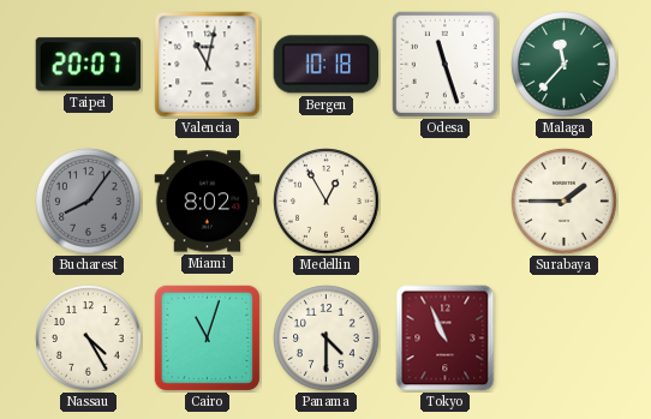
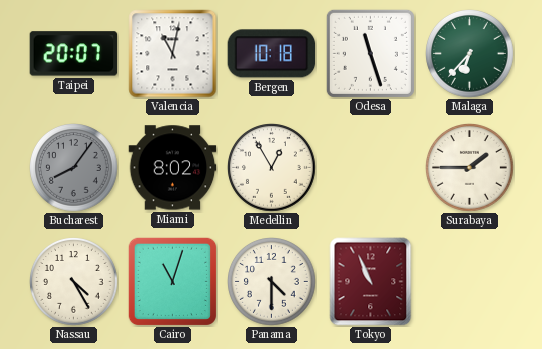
Malaga: 11:37 -> 6:37
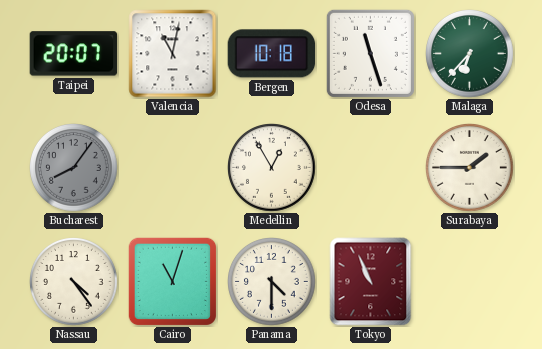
Miami: 8:02 -> none
Nassau: 4:25 -> 4:24
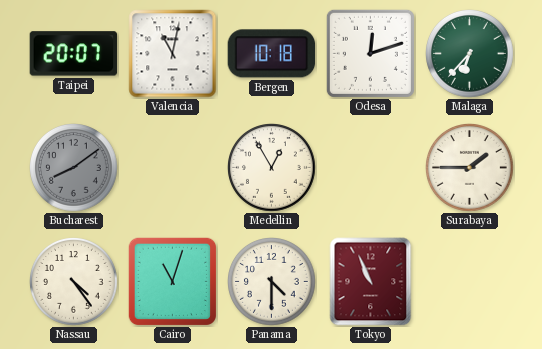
Odesa: 11:27 -> 12:12
Bucharest: 8:06 -> 8:09
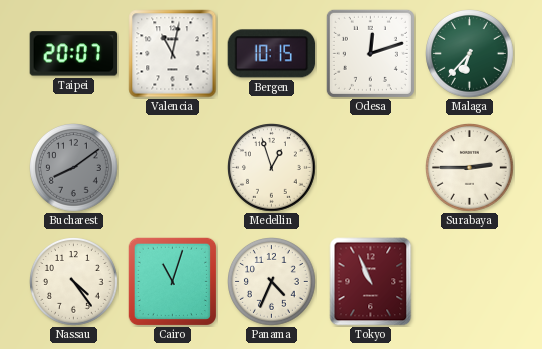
Bergen: 10:18 -> 10:15
Medellin: 12:55 -> 12:57
Surabaya: 1:45 -> 2:45
Panama: 4:30 -> 4:34
